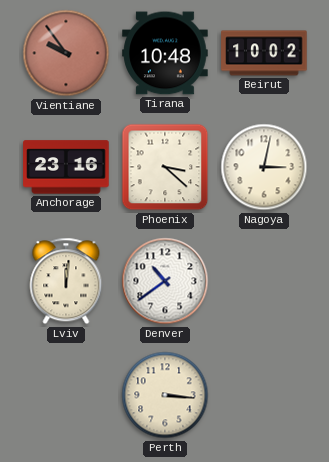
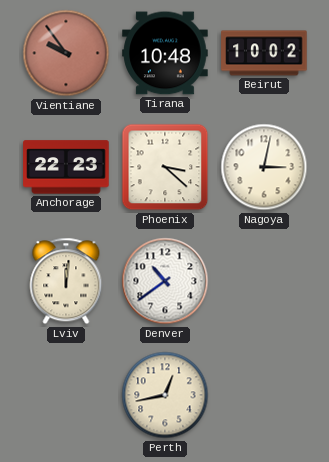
Anchorage: 23:16 -> 22:23
Perth: 3:16 -> 12:43
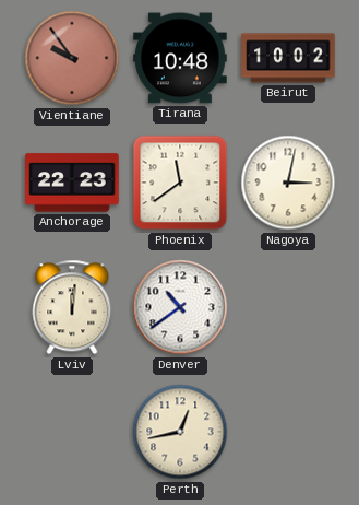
Phoenix: 3:22 -> 11:39
